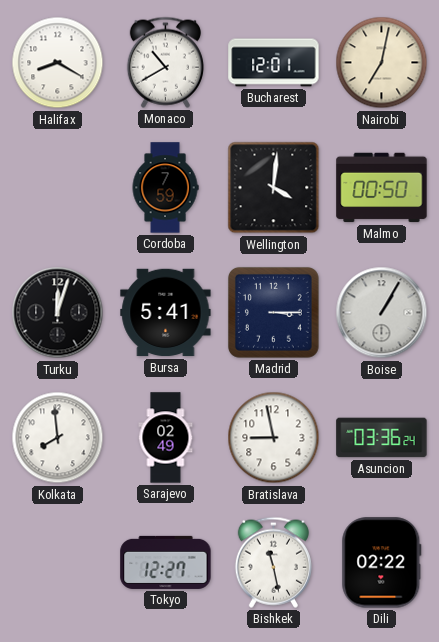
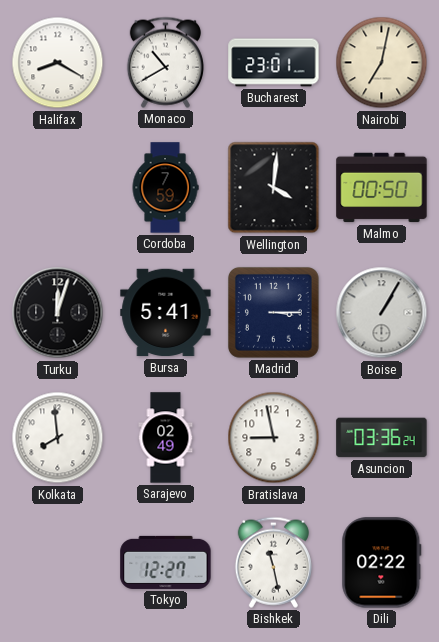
Bucharest: 12:01 -> 23:01
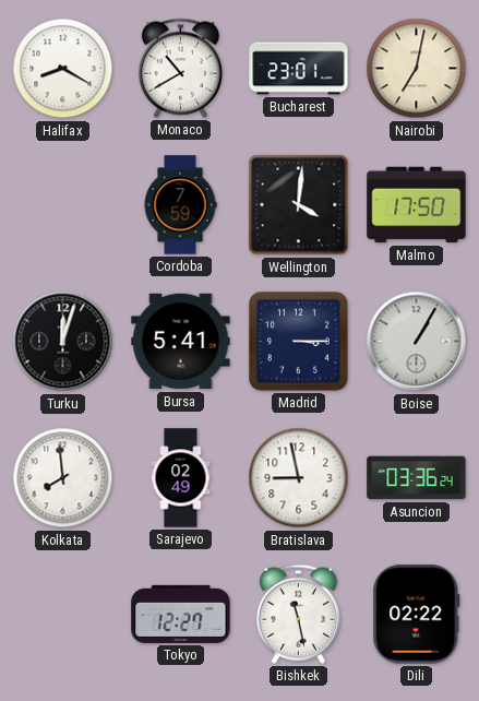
Malmo: 00:50 -> 17:50
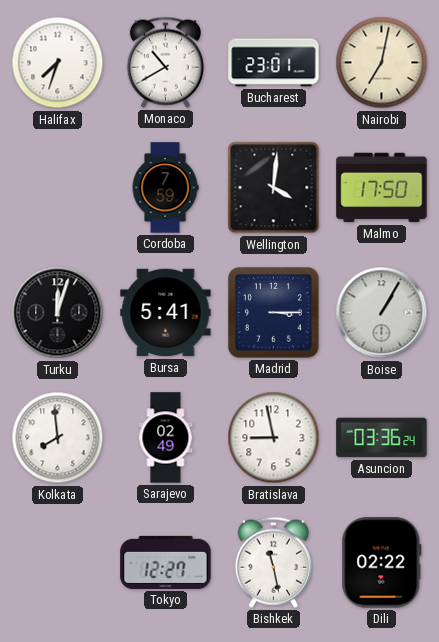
Halifax: 8:20 -> 7:33
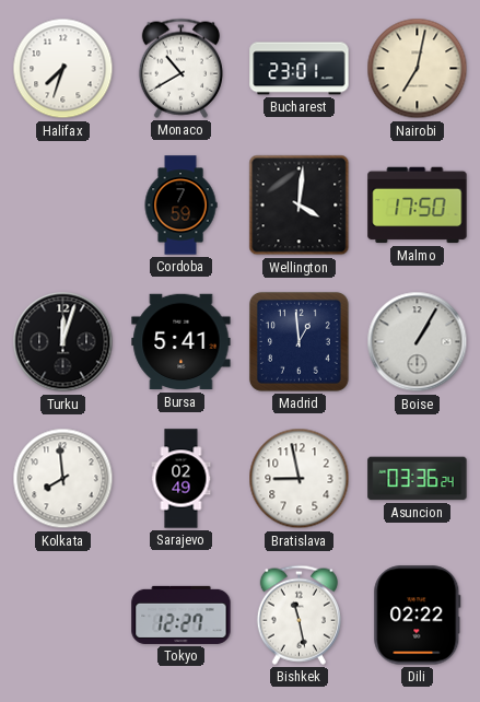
Madrid: 3:15 -> 12:59
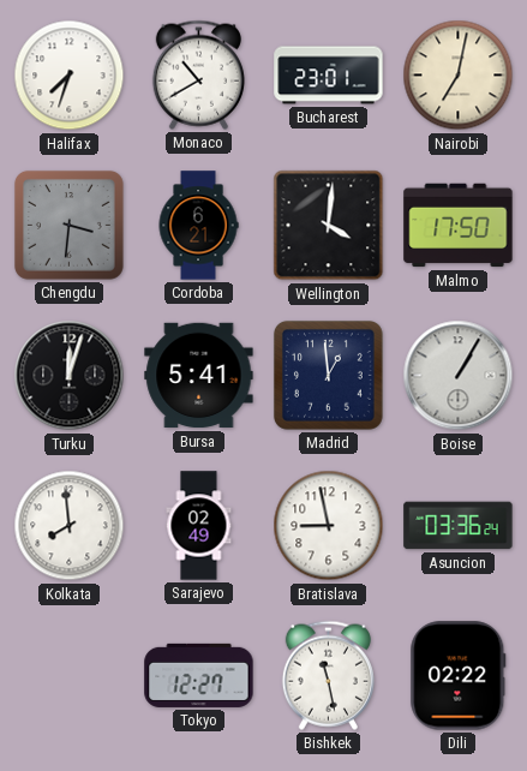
Chengdu: none -> 3:31
Cordoba: 7:59 -> 6:21
